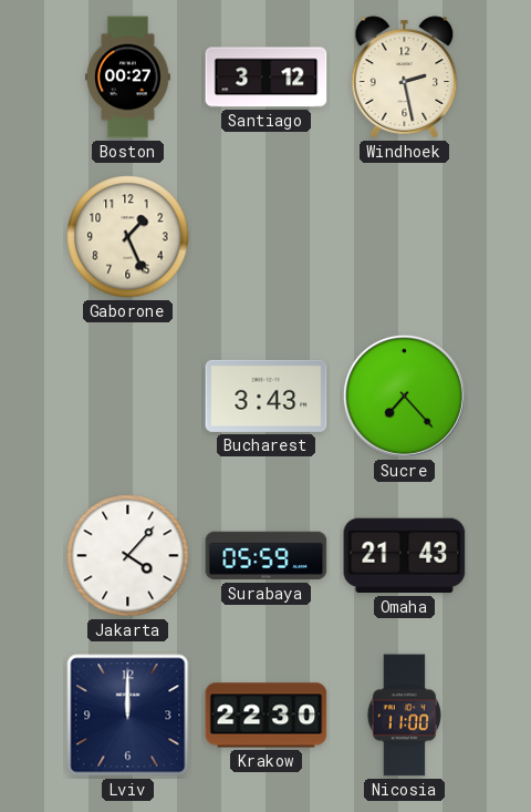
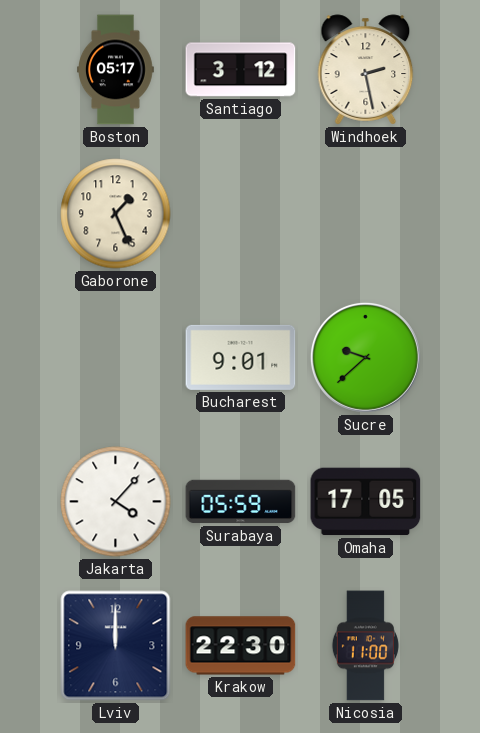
Boston: 00:27 -> 05:17
Bucharest: 3:43 -> 9:01
Sucre: 7:23 -> 9:38
Omaha: 21:43 -> 17:05
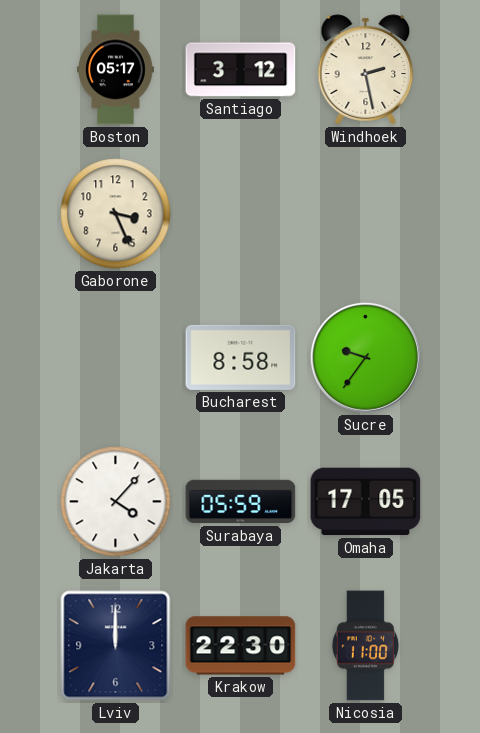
Gaborone: 1:26 -> 3:26
Bucharest: 9:01 -> 8:58
Sucre: 9:38 -> 9:36
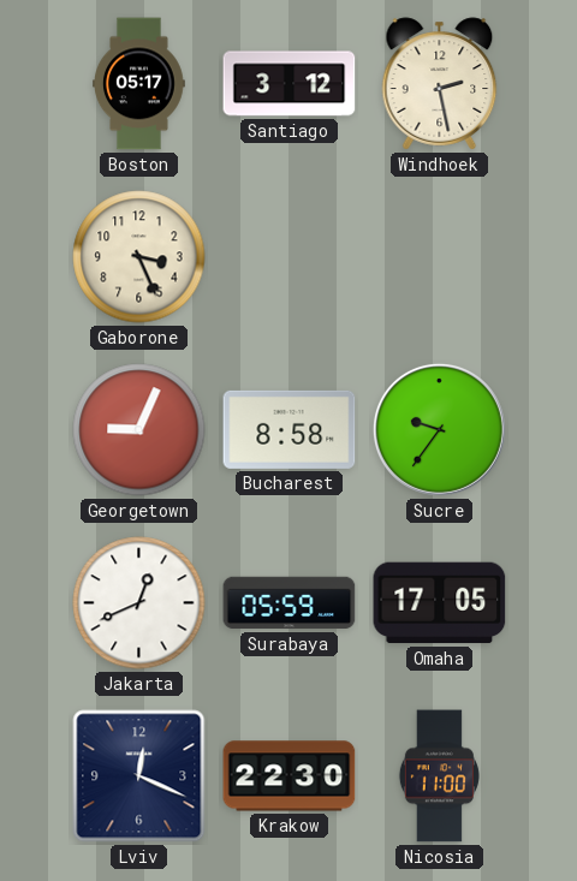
Georgetown: none -> 9:04
Jakarta: 4:07 -> 12:41
Lviv: 12:00 -> 12:19
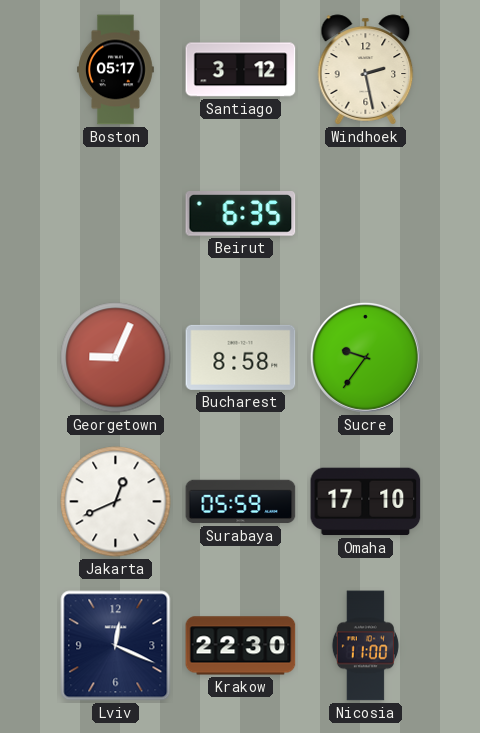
Gaborone: 3:26 -> none
Beirut: none -> 6:35
Omaha: 17:05 -> 17:10
